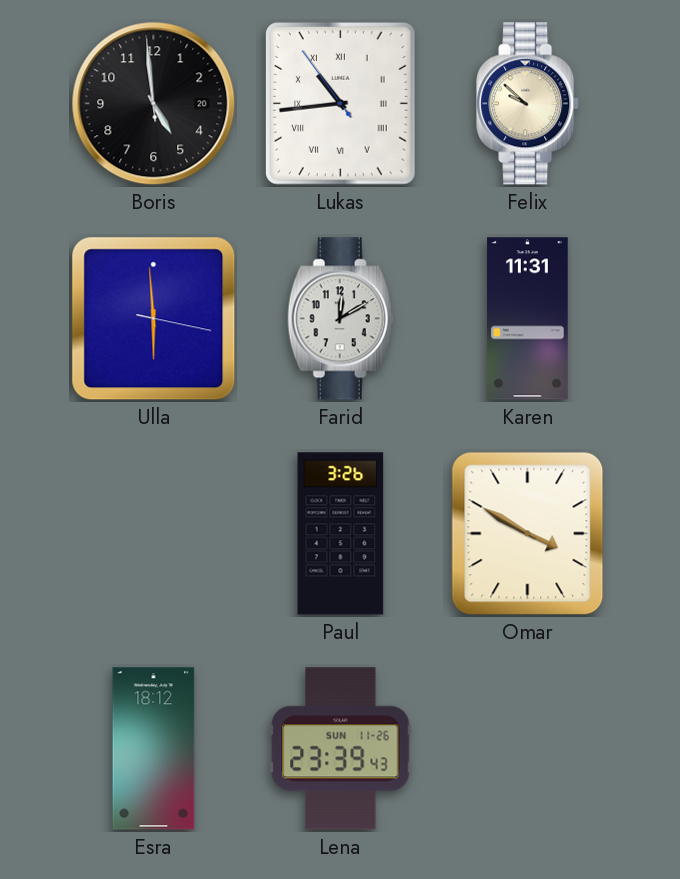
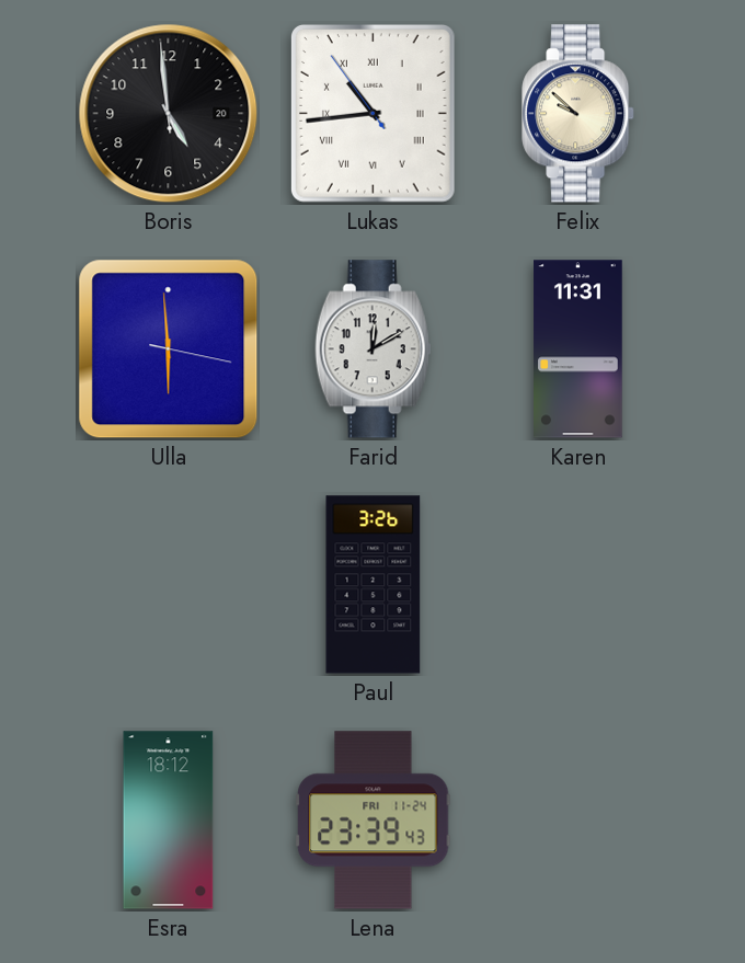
Omar: 3:50 -> none
Lena date: SUN 11-26 -> FRI 11-24
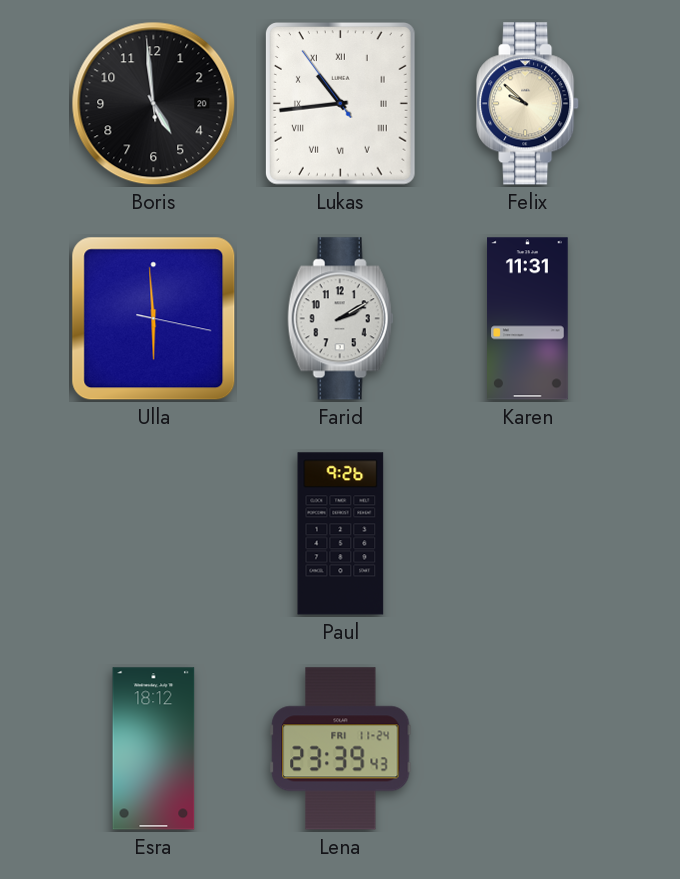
Farid: 12:10 -> 2:10
Paul: 3:26 -> 9:26
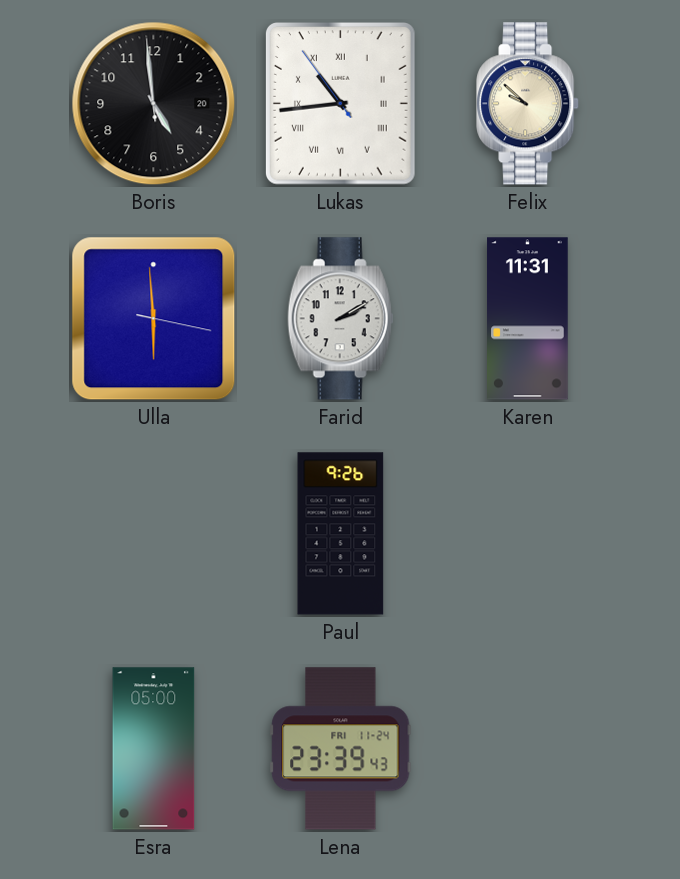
Esra: 18:12 -> 05:00
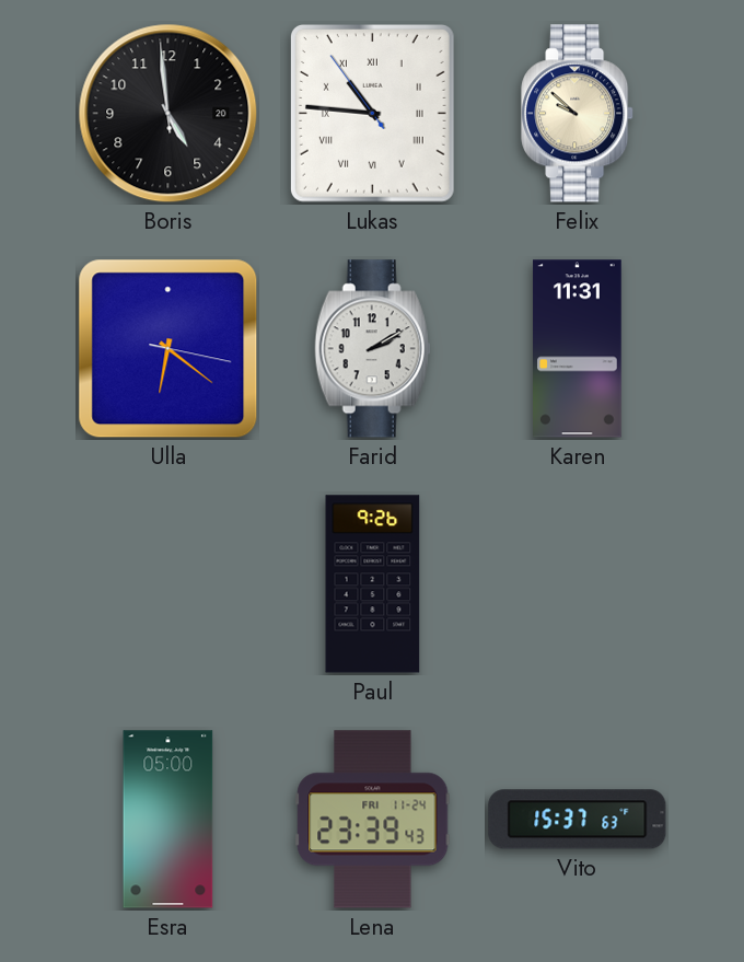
Lukas: 10:43 -> 10:45
Ulla: 5:59 -> 6:21
Vito: none -> 15:37
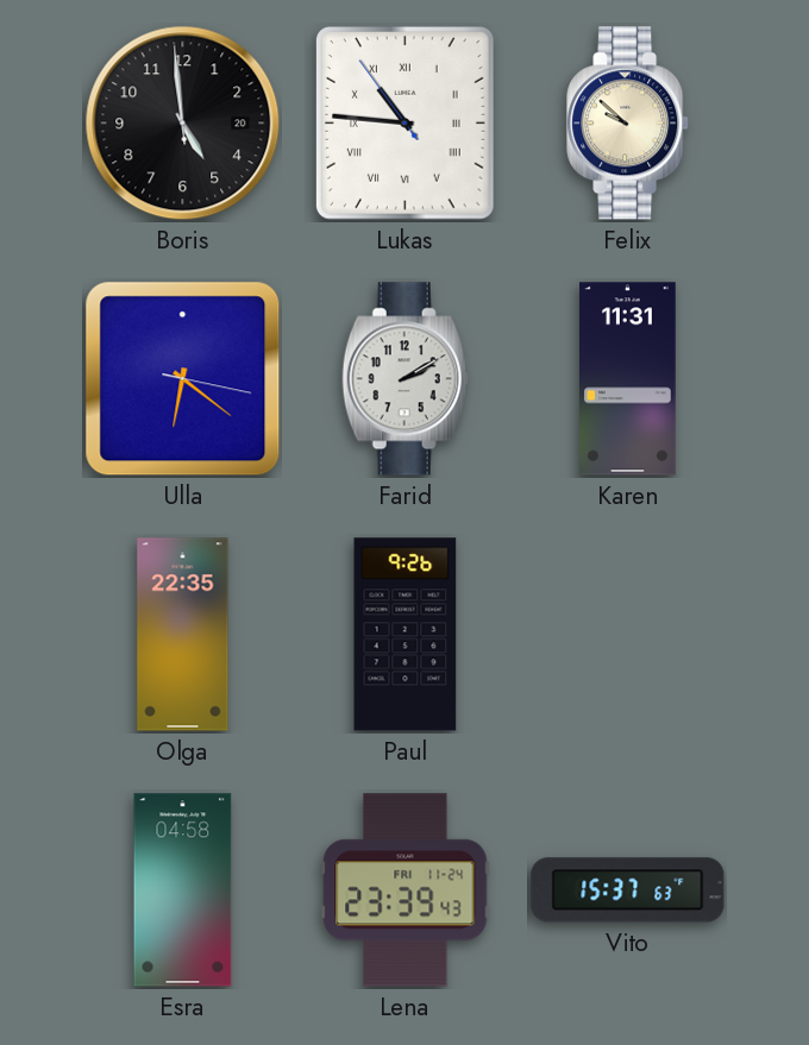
Olga: none -> 22:35
Esra: 05:00 -> 04:58
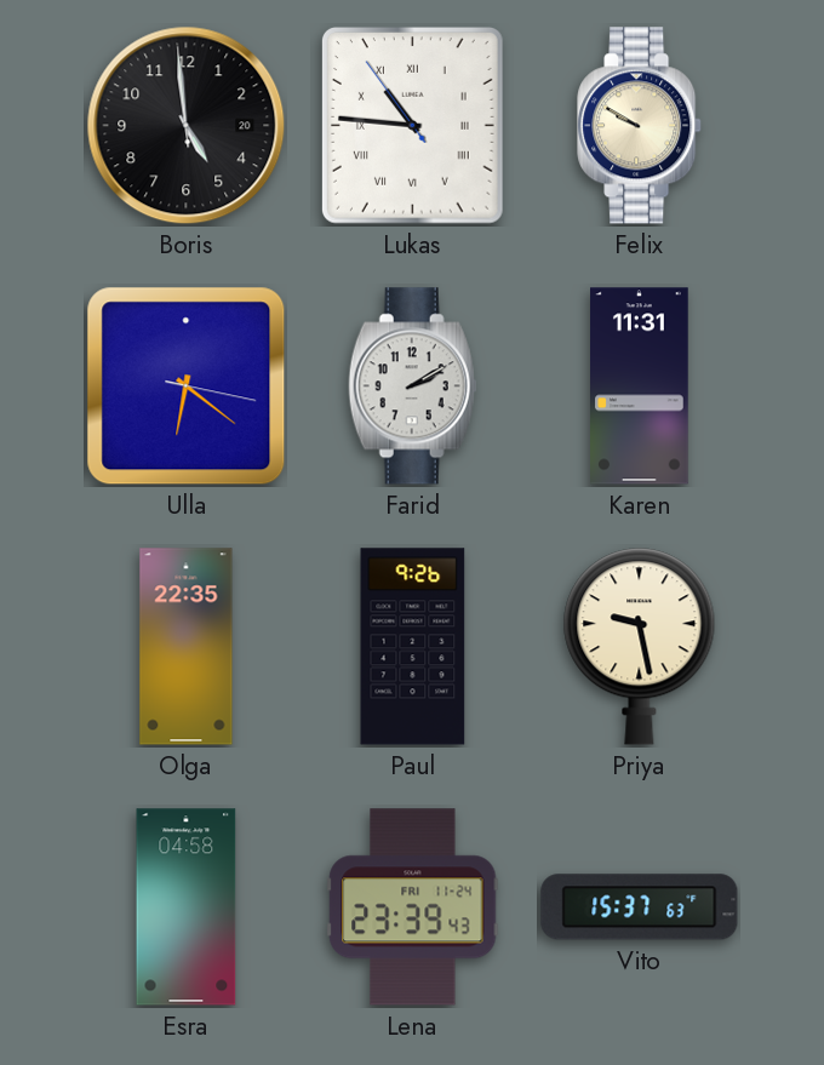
Felix: 9:52 -> 9:50
Priya: none -> 9:28
